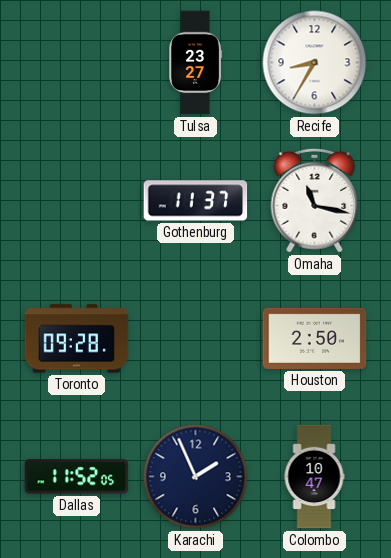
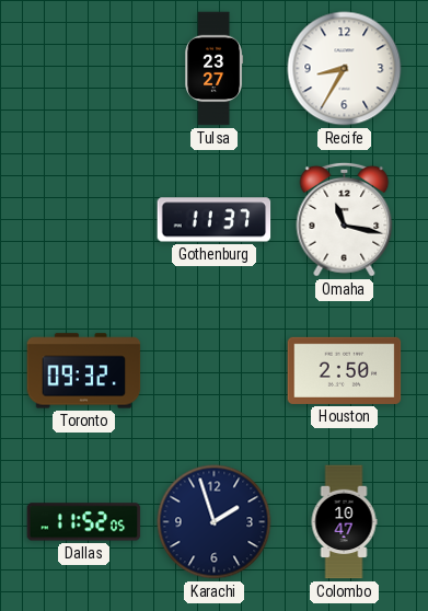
Toronto: 09:28 -> 09:32
Karachi: 1:56 -> 1:57
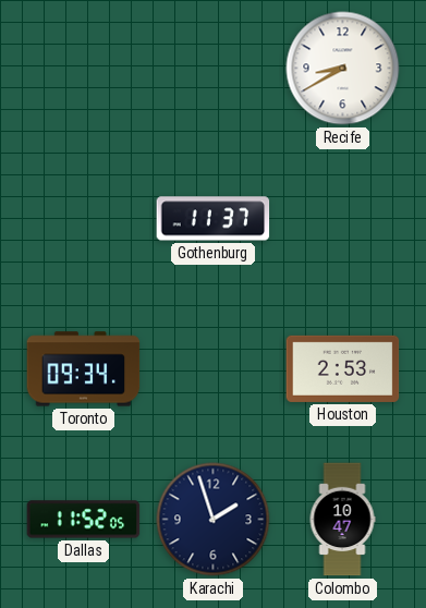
Tulsa: 23:27 -> none
Recife: 8:35 -> 8:40
Omaha: 11:17 -> none
Toronto: 09:32 -> 09:34
Houston: 2:50 -> 2:53
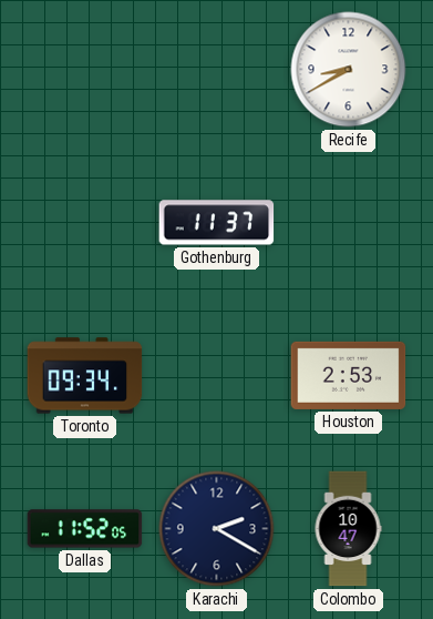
Karachi: 1:57 -> 2:20
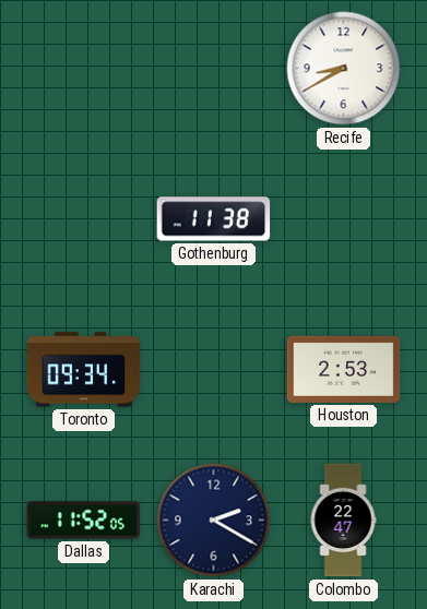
Gothenburg: 11:37 -> 11:38
Colombo: 10:47 -> 22:47
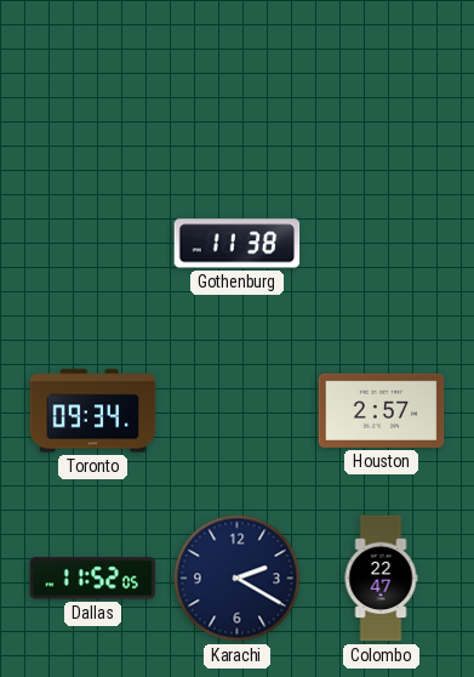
Recife: 8:40 -> none
Houston: 2:53 -> 2:57
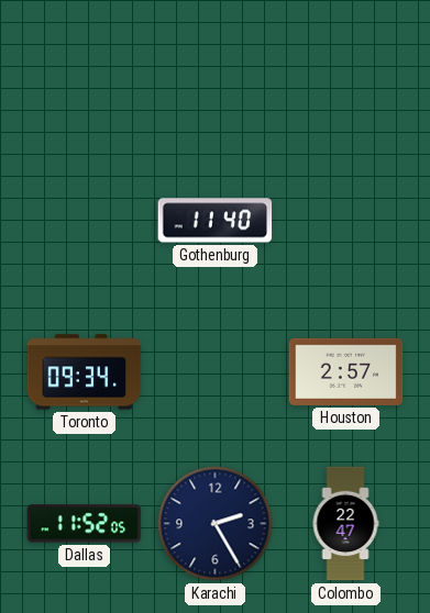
Gothenburg: 11:38 -> 11:40
Karachi: 2:20 -> 2:25
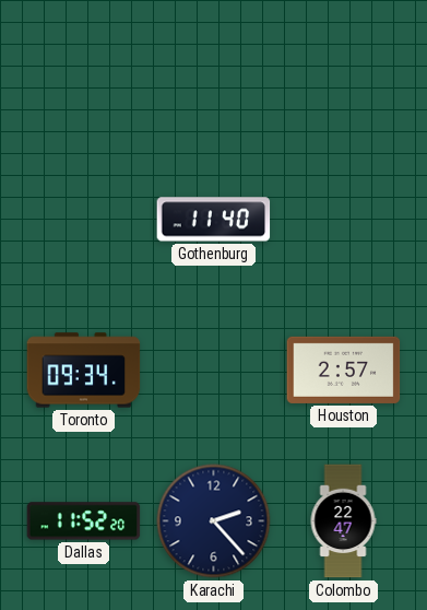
Dallas: 11:52:05 -> 11:52:20
Karachi: 2:25 -> 2:23
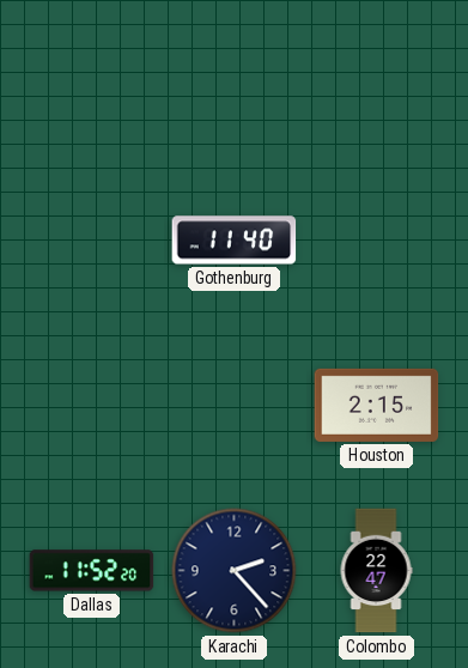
Toronto: 09:34 -> none
Houston: 2:57 -> 2:15
